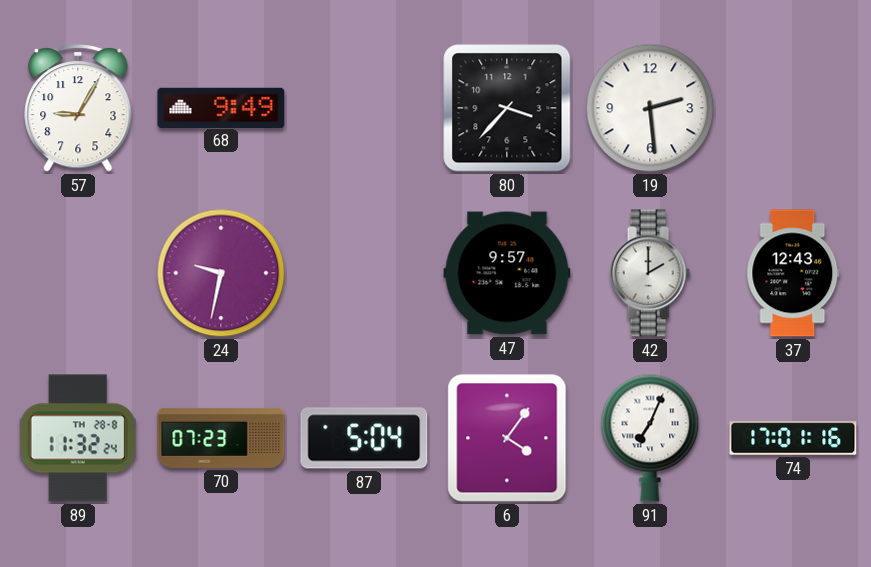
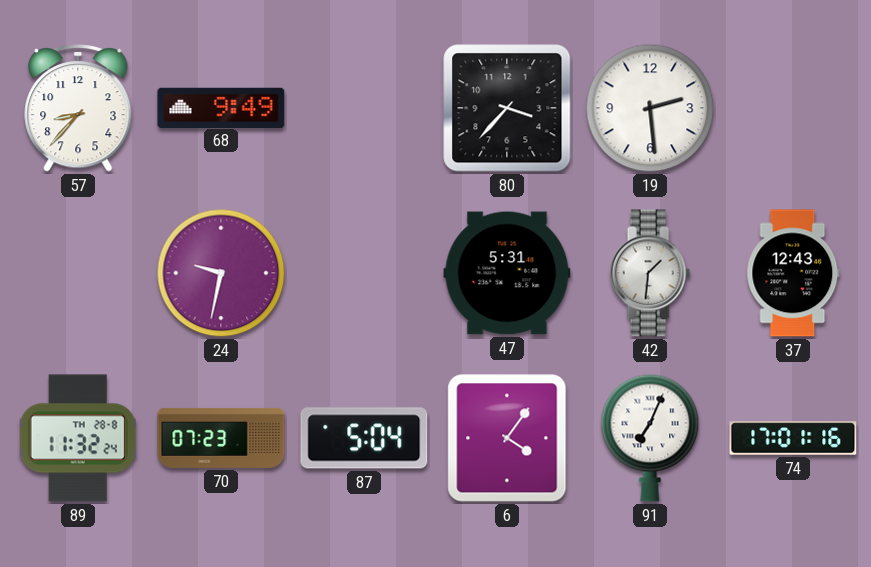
57: 9:05 -> 8:37
47: 9:57 -> 5:31
42: 2:00 -> 1:31
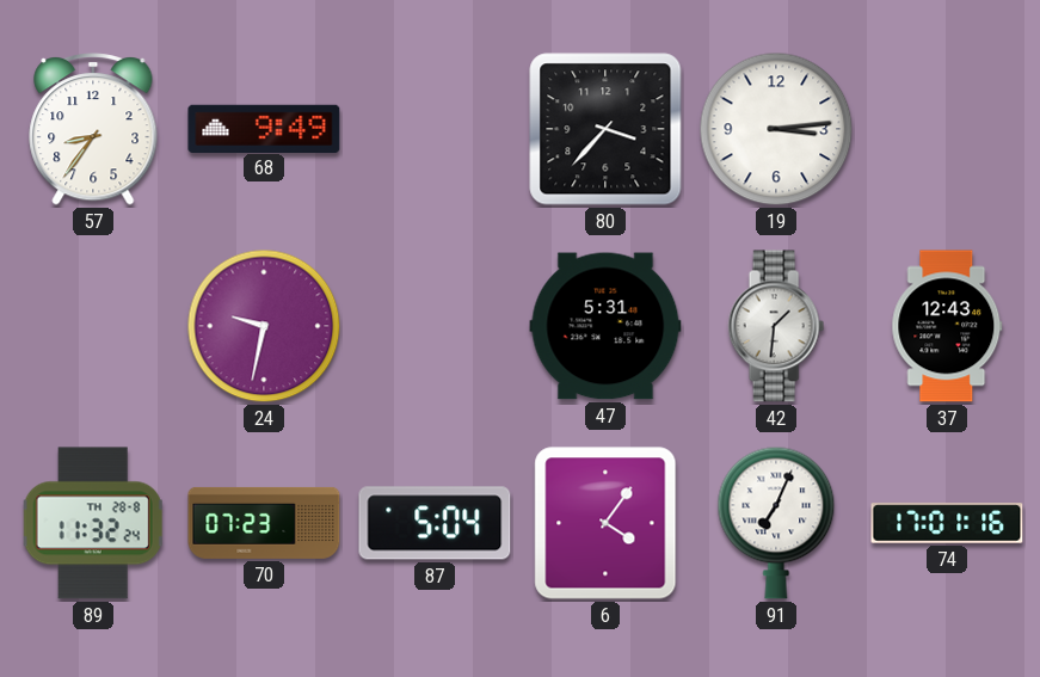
57: 8:37 -> 8:36
19: 2:29 -> 3:14
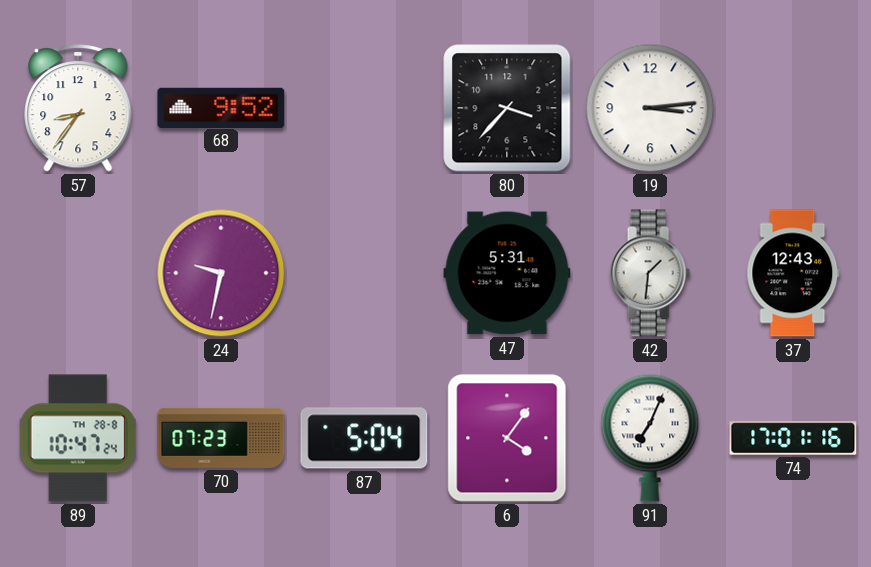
68: 9:49 -> 9:52
89: 11:32 -> 10:47
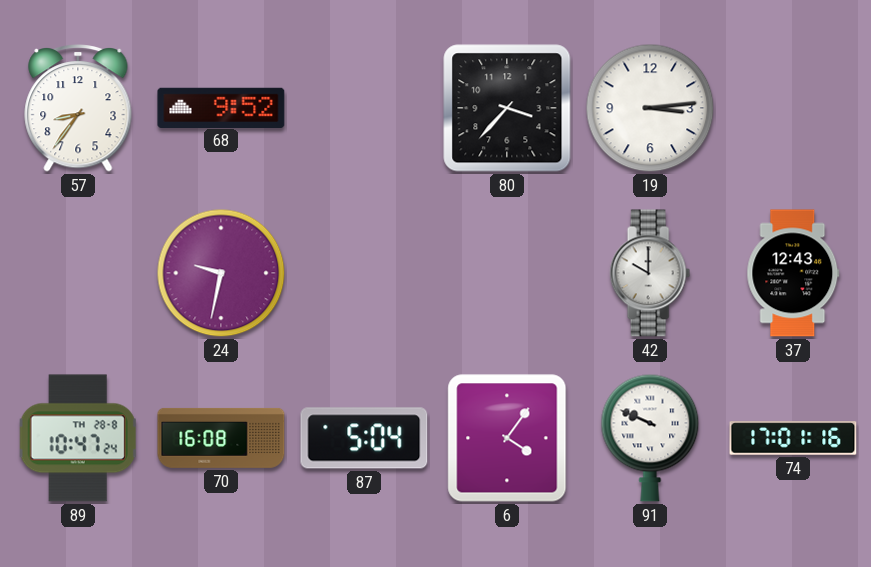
47: 5:31 -> none
42: 1:31 -> 10:00
70: 07:23 -> 16:08
91: 7:04 -> 9:49
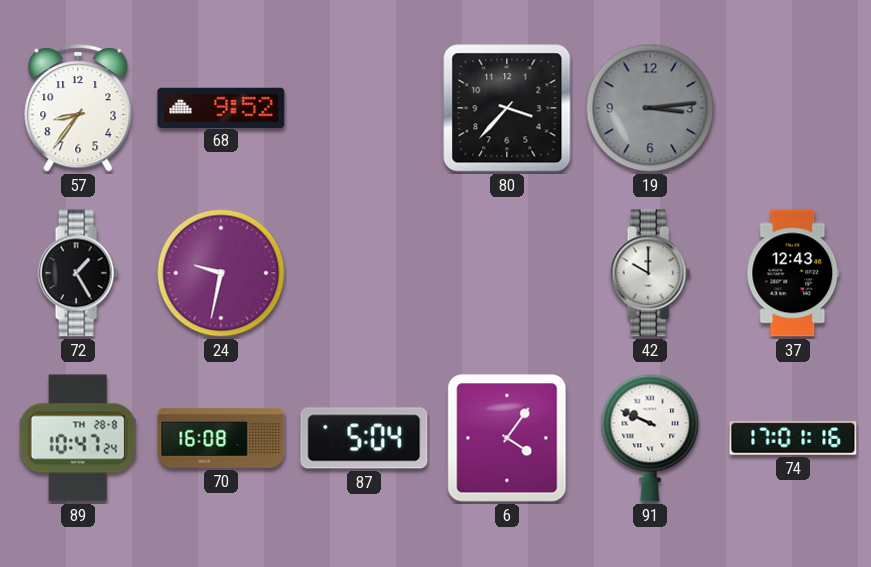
19 dial: white -> grey
72: none -> 1:25
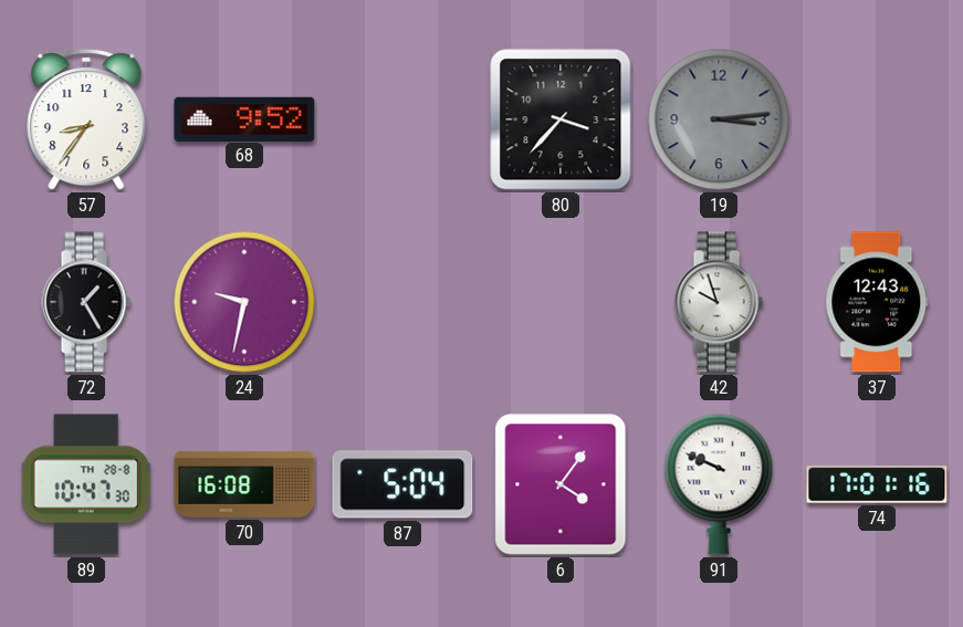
42: 10:00 -> 9:57
89: 10:47:24 -> 10:47:30
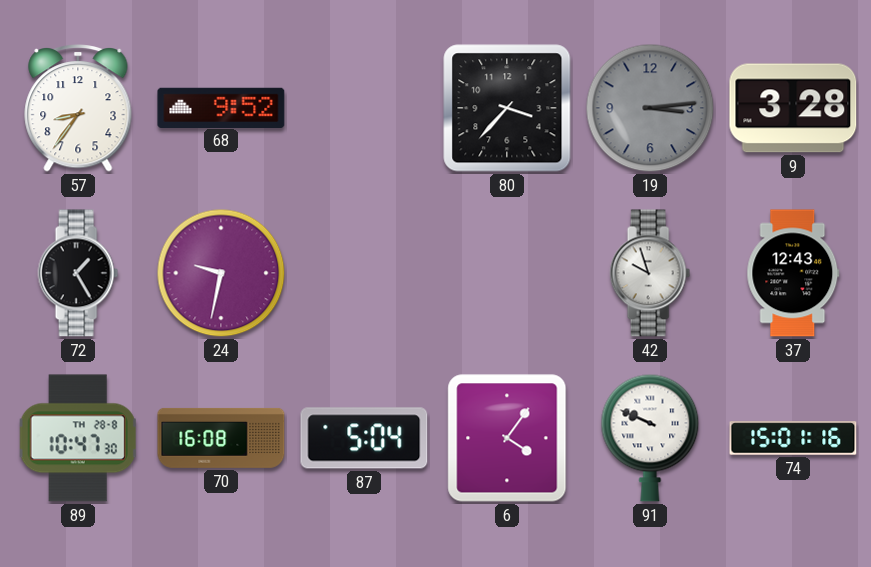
9: none -> 3:28
74: 17:01 -> 15:01
